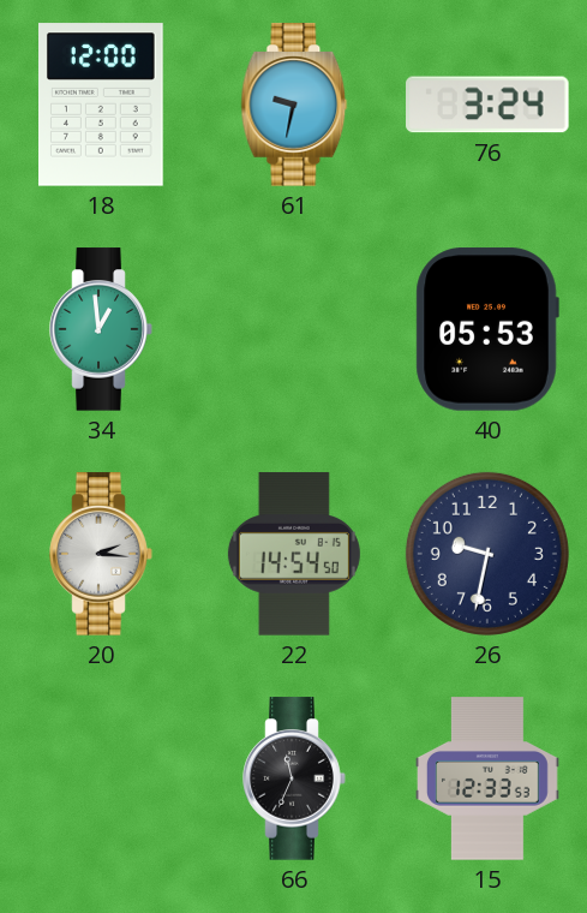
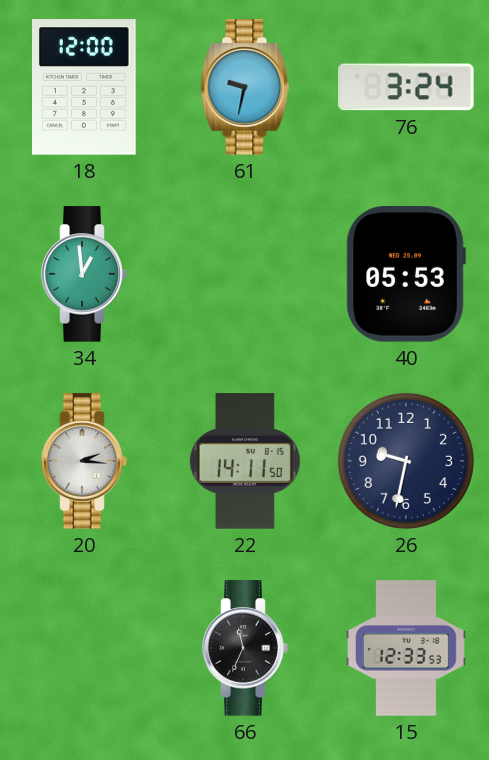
22: 14:54 -> 14:11
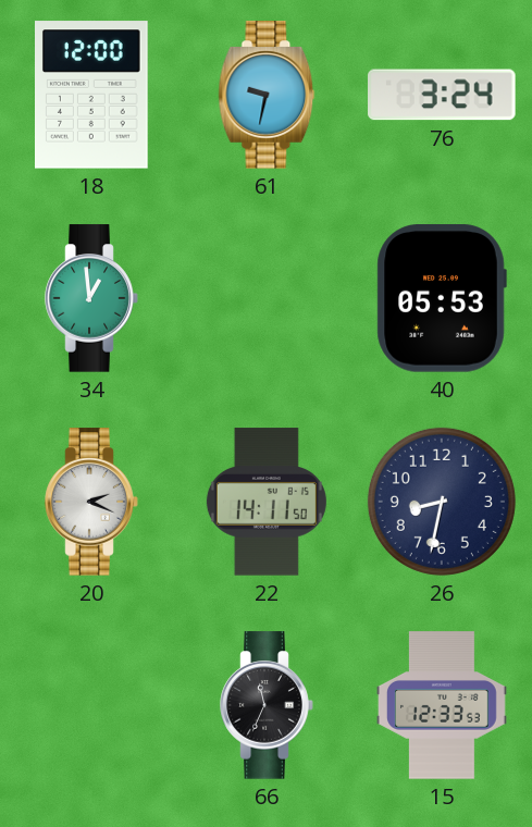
20: 2:16 -> 2:19
26: 9:32 -> 8:32
